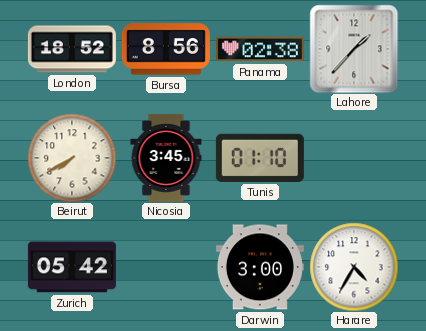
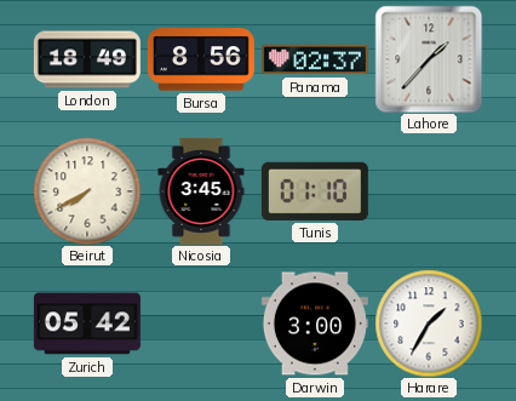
London: 18:52 -> 18:49
Panama: 02:38 -> 02:37
Harare: 4:35 -> 1:35
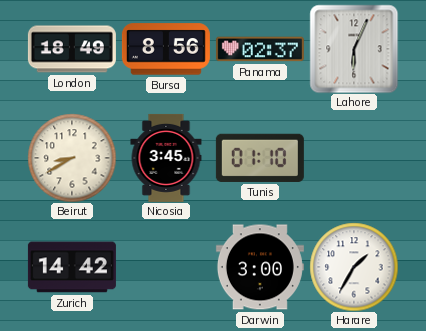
Lahore: 1:37 -> 6:04
Beirut: 7:40 -> 8:40
Zurich: 05:42 -> 14:42
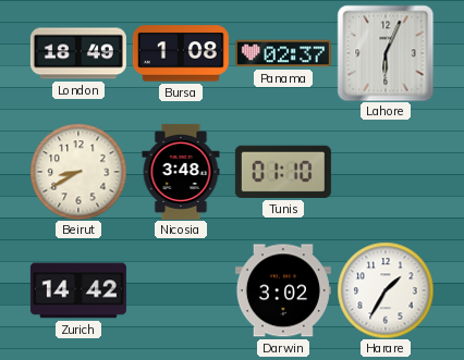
Bursa: 8:56 -> 1:08
Nicosia: 3:45 -> 3:48
Darwin: 3:00 -> 3:02
